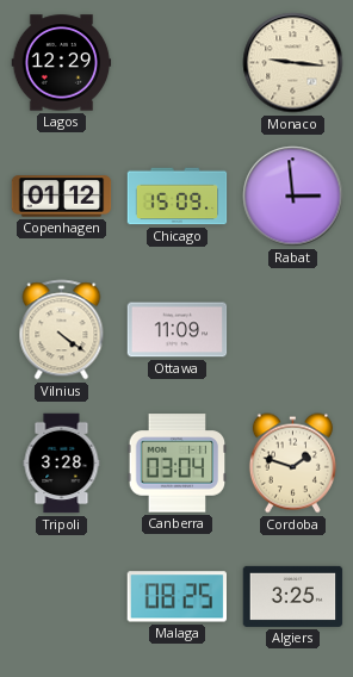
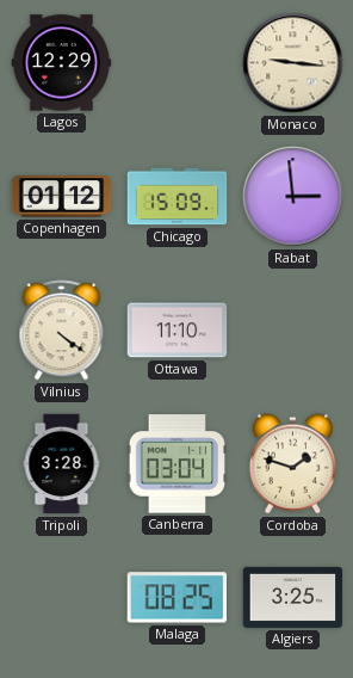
Ottawa: 11:09 -> 11:10
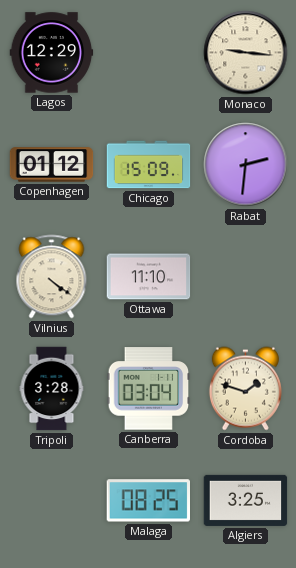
Rabat: 2:59 -> 2:31
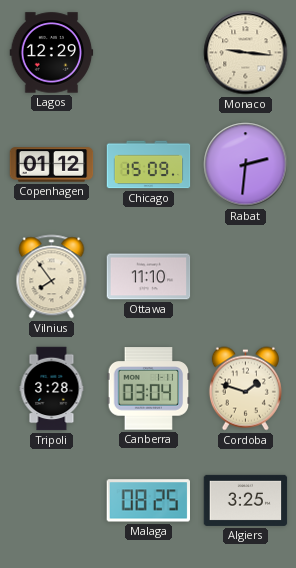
Vilnius: 4:21 -> 7:54
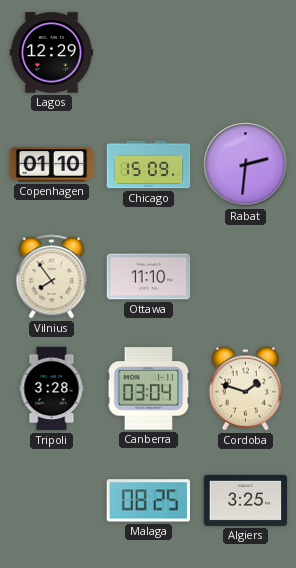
Monaco: 9:16 -> none
Copenhagen: 01:12 -> 01:10
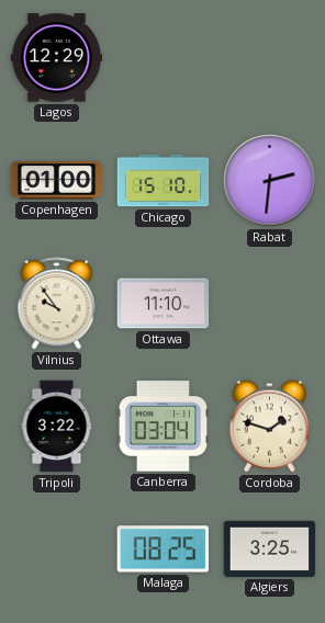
Copenhagen: 01:10 -> 01:00
Chicago: 15:09 -> 15:10
Vilnius: 7:54 -> 9:54
Tripoli: 3:28 -> 3:22
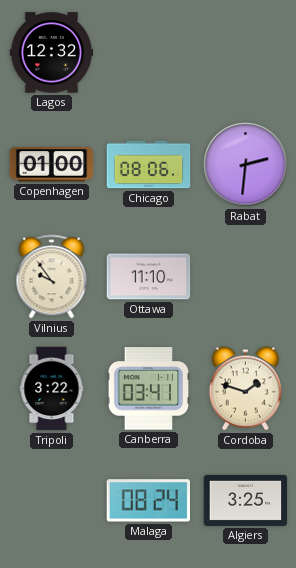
Lagos: 12:29 -> 12:32
Chicago: 15:10 -> 08:06
Canberra: 03:04 -> 03:41
Malaga: 08:25 -> 08:24
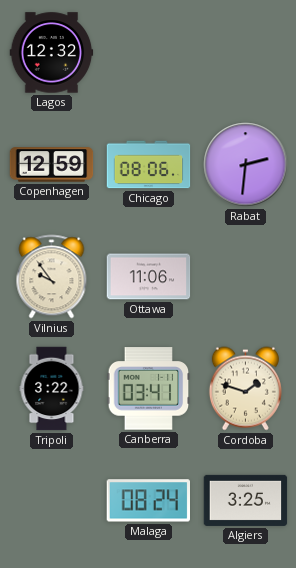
Copenhagen: 01:00 -> 12:59
Ottawa: 11:10 -> 11:06
